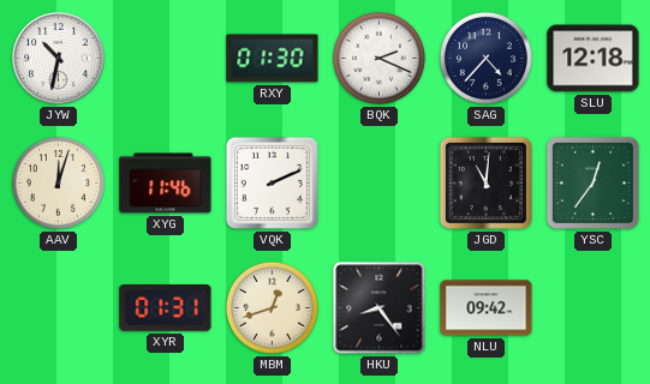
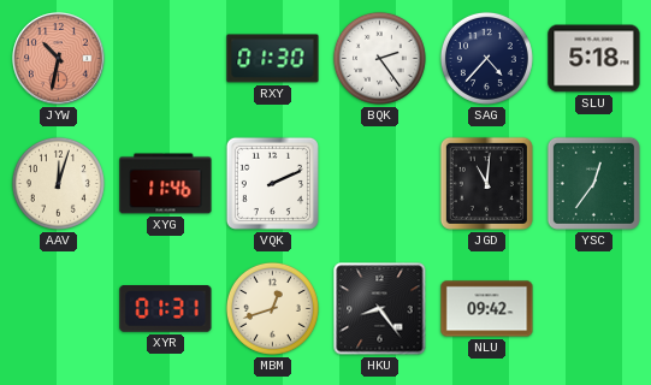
JYW dial: white -> salmon
BQK: 2:19 -> 2:24
SLU: 12:18 -> 5:18
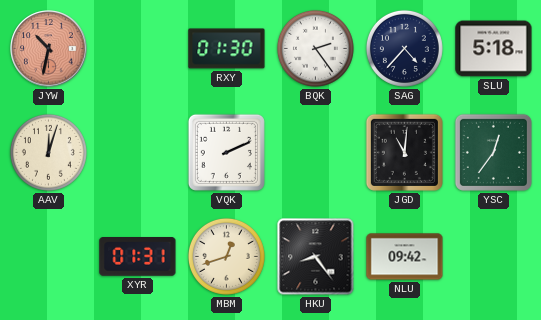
XYG: 11:46 -> none
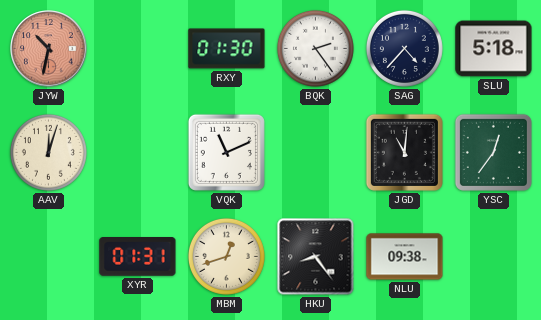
VQK: 2:11 -> 11:11
NLU: 09:42 -> 09:38
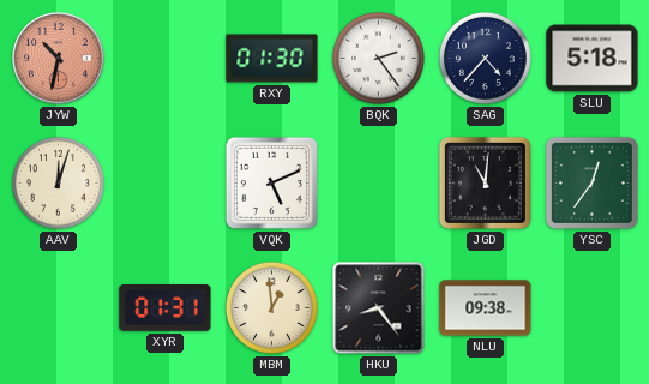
VQK: 11:11 -> 5:11
MBM: 12:42 -> 12:59
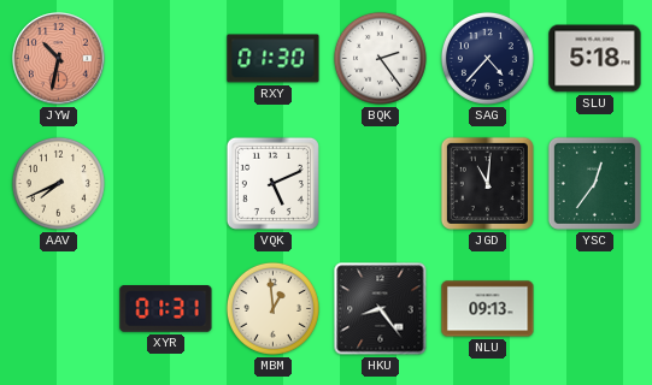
AAV: 12:03 -> 7:41
NLU: 09:38 -> 09:13
